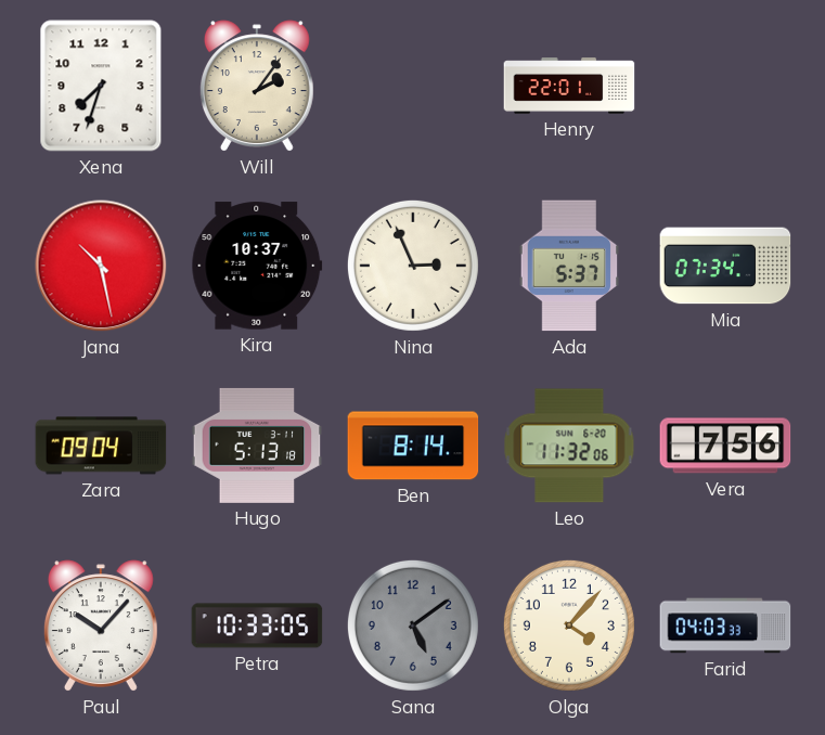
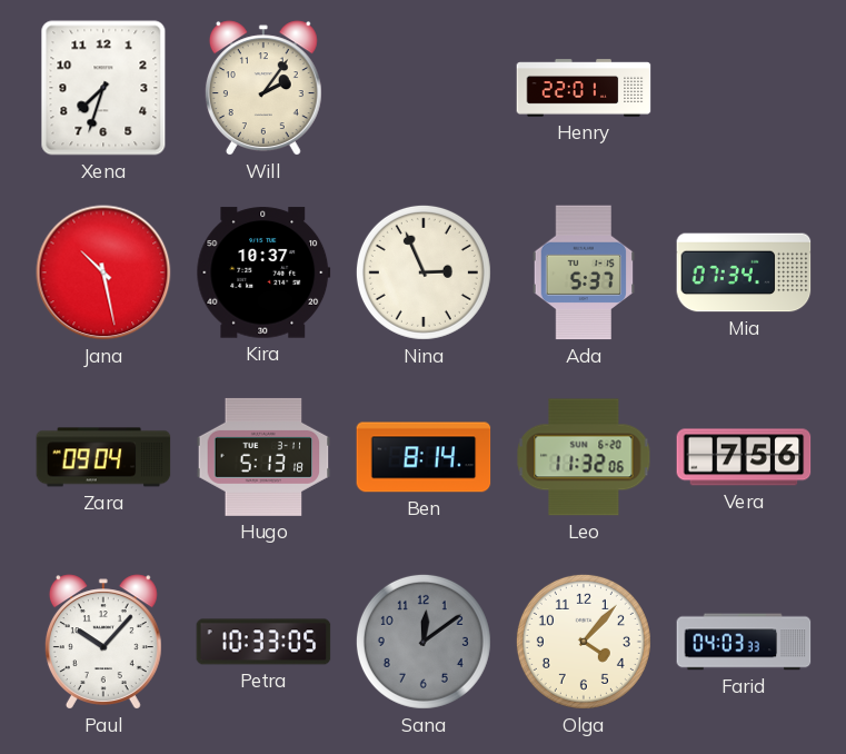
Sana: 5:09 -> 12:09
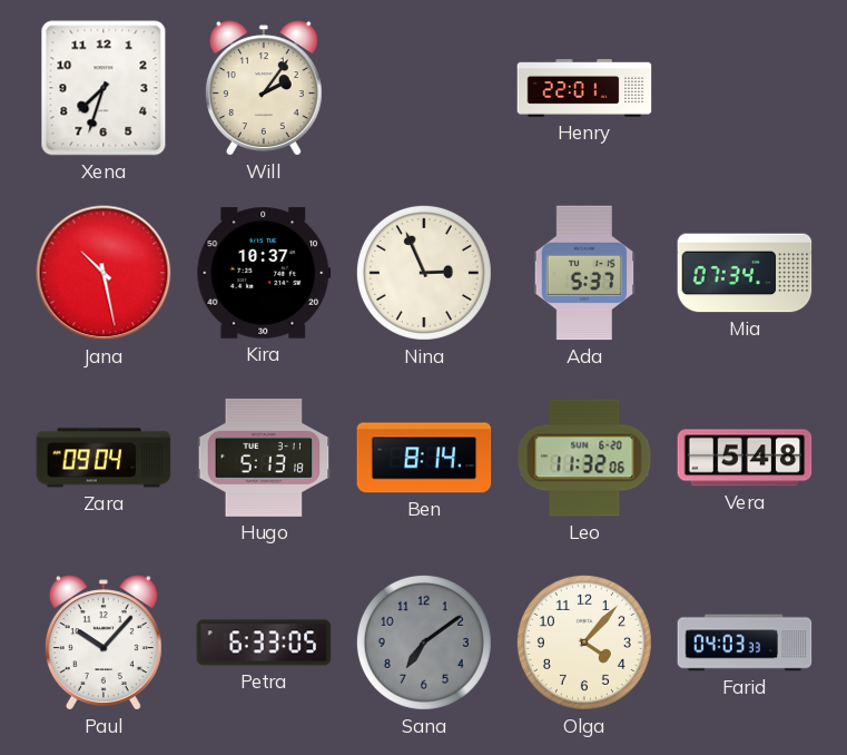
Vera: 7:56 -> 5:48
Petra: 10:33 -> 6:33
Sana: 12:09 -> 7:09
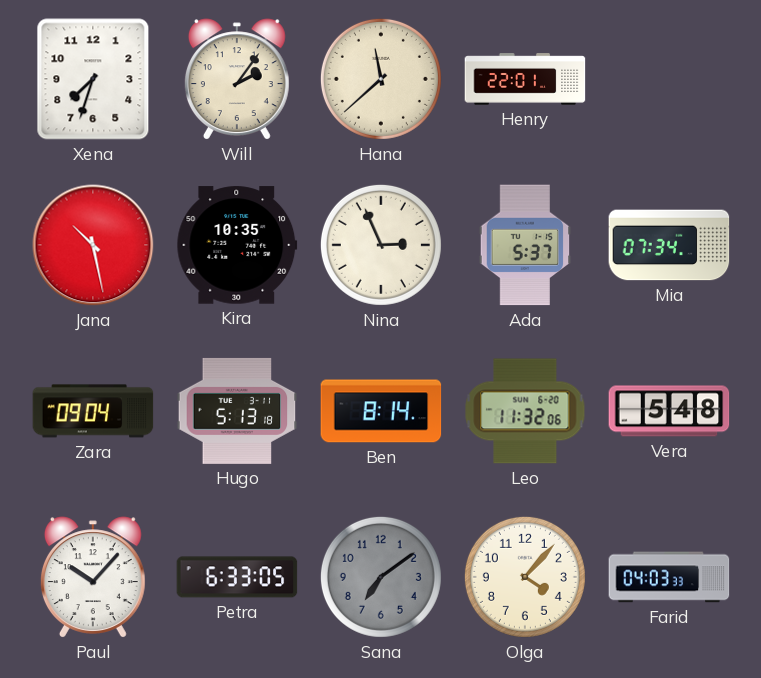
Hana: none -> 11:38
Kira: 10:37 -> 10:35
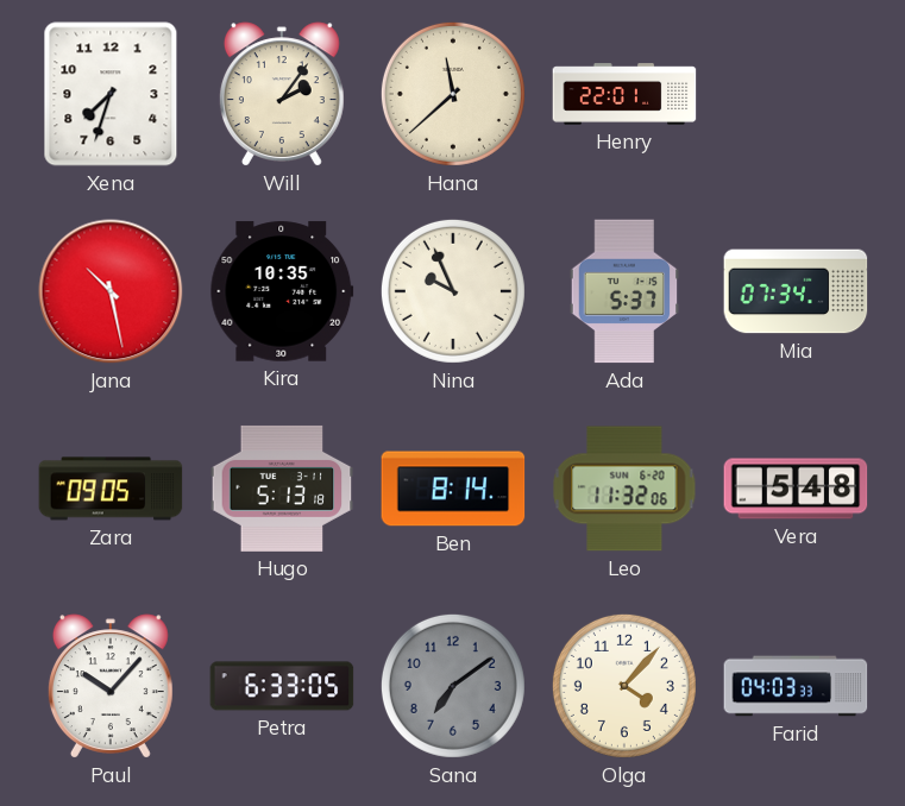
Nina: 2:56 -> 9:56
Zara: 09:04 -> 09:05
